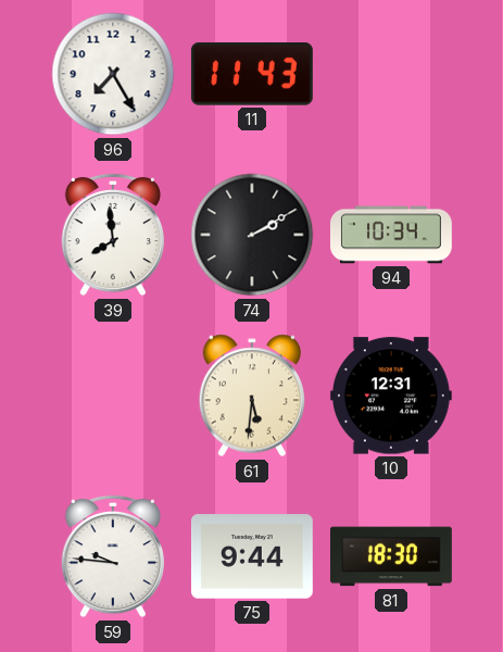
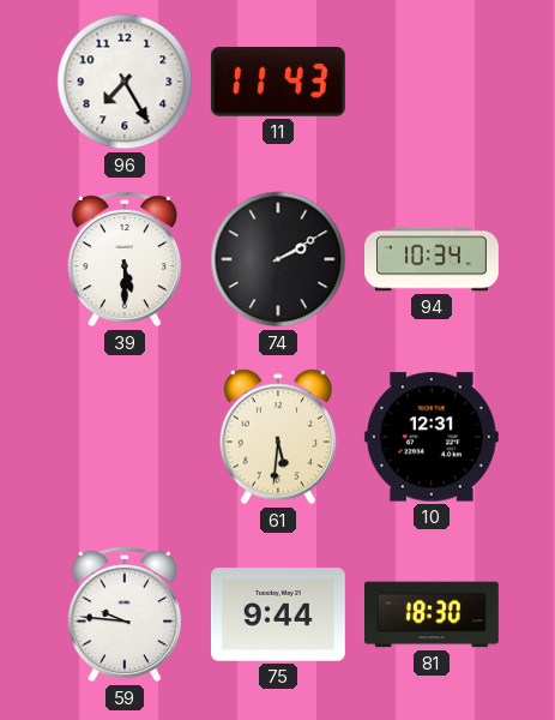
39: 7:59 -> 5:30
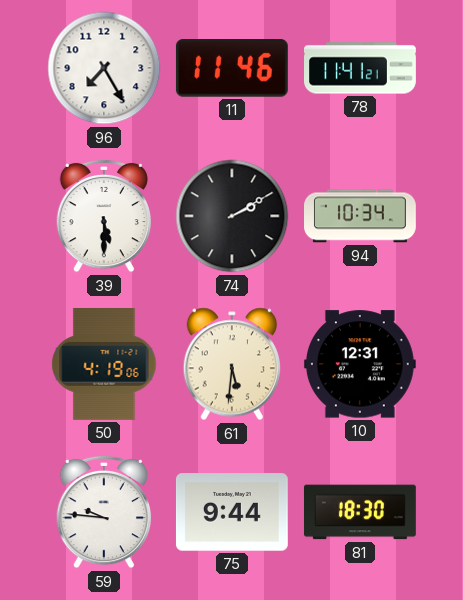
11: 11:43 -> 11:46
78: none -> 11:41
50: none -> 4:19
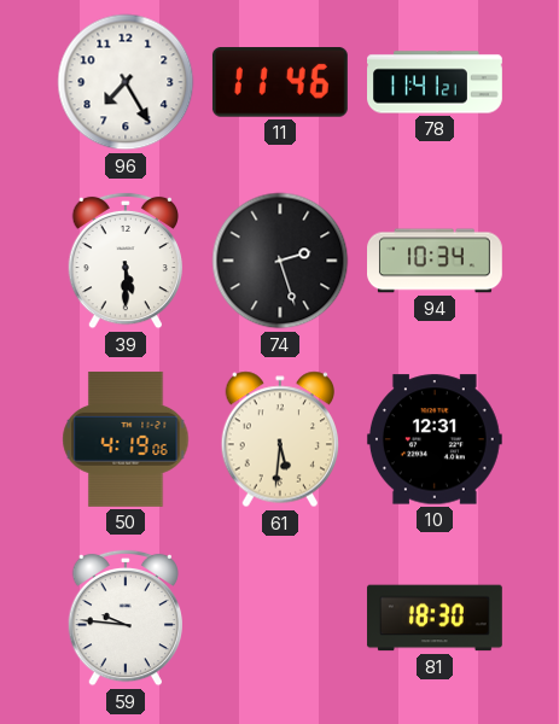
74: 2:10 -> 2:27
75: 9:44 -> none
